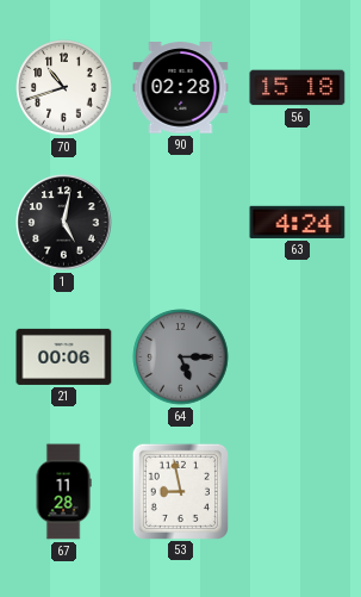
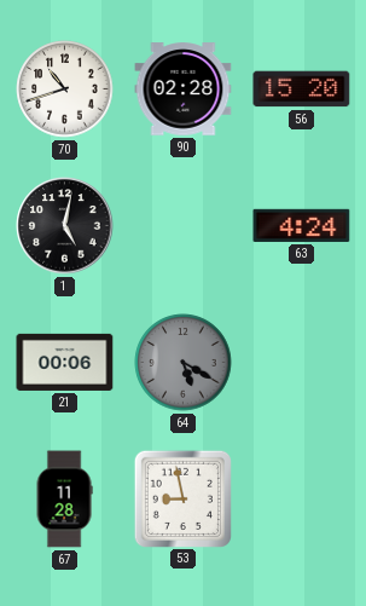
56: 15:18 -> 15:20
64: 5:15 -> 5:20
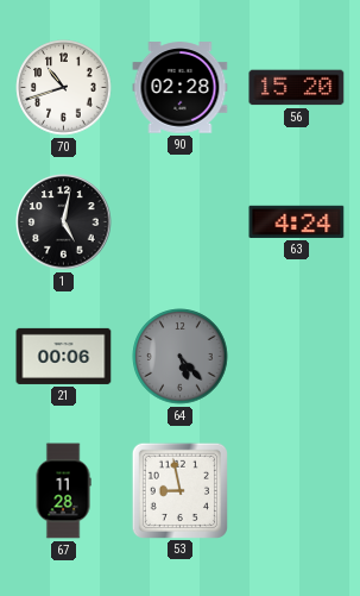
64: 5:20 -> 5:23
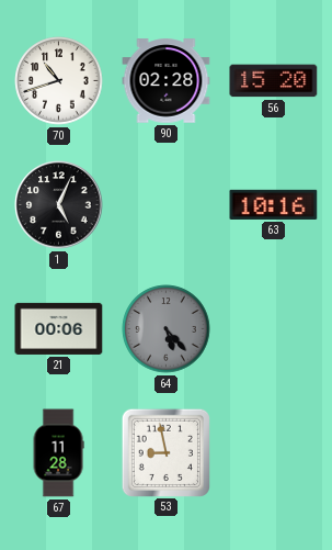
1: 5:02 -> 5:04
63: 4:24 -> 10:16
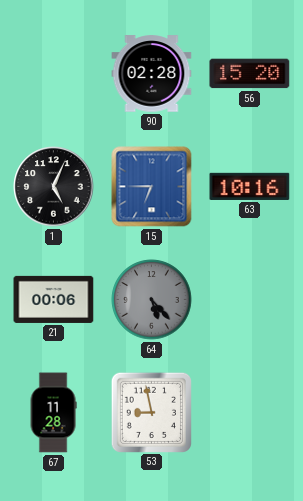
70: 10:42 -> none
15: none -> 6:45
